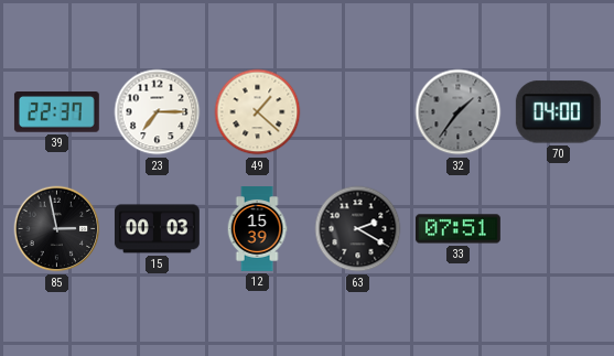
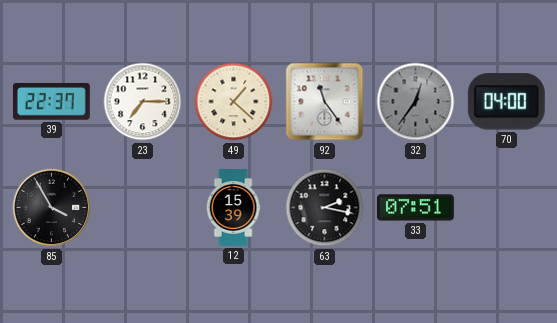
92: none -> 11:24
32: 1:36 -> 12:36
85: 2:58 -> 3:55
15: 00:03 -> none
63: 2:20 -> 2:17
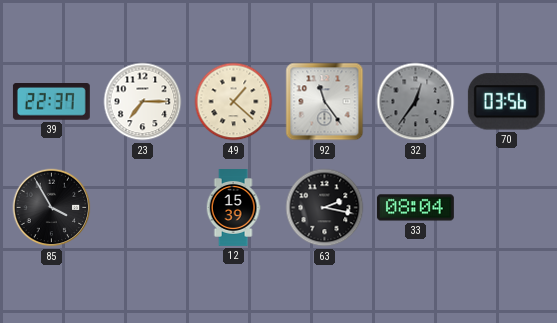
70: 04:00 -> 03:56
33: 07:51 -> 08:04
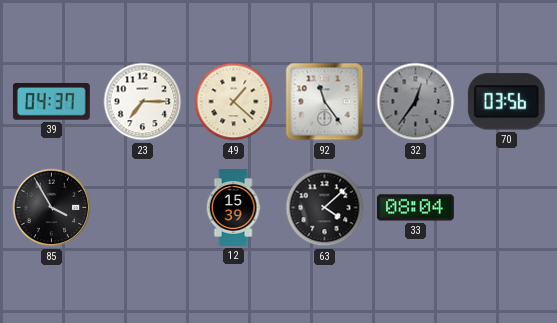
39: 22:37 -> 04:37
63: 2:17 -> 4:08
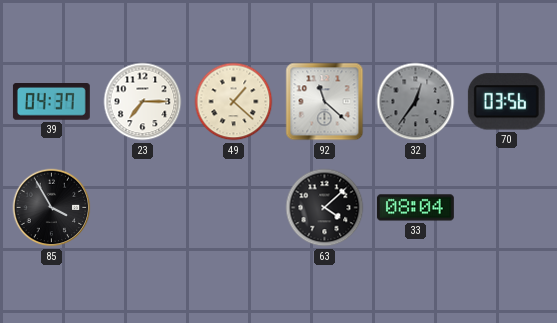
92: 11:24 -> 11:22
12: 15:39 -> none
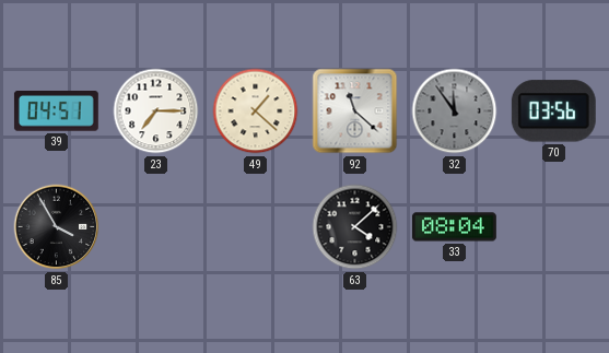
39: 04:37 -> 04:51
32: 12:36 -> 11:54
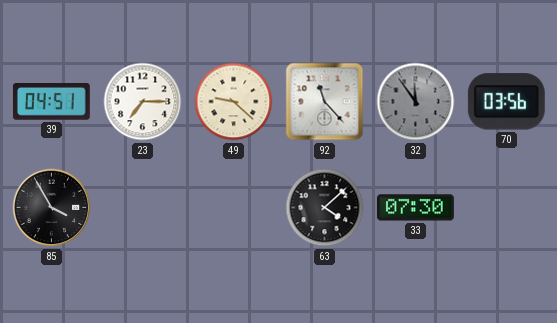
49: 1:22 -> 9:22
92: 11:22 -> 11:23
33: 08:04 -> 07:30
